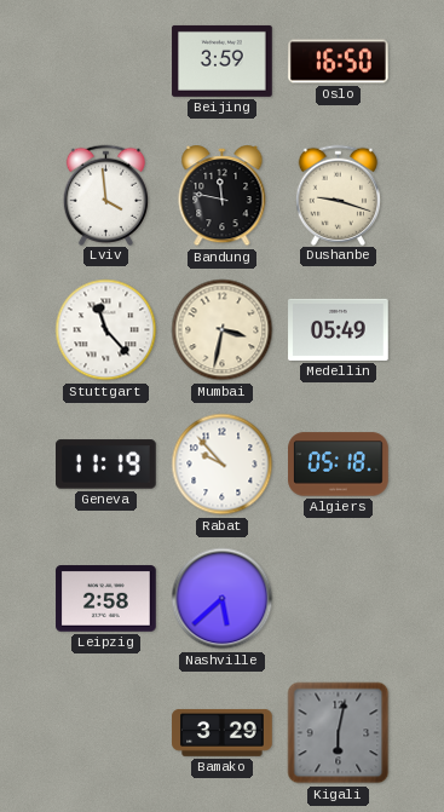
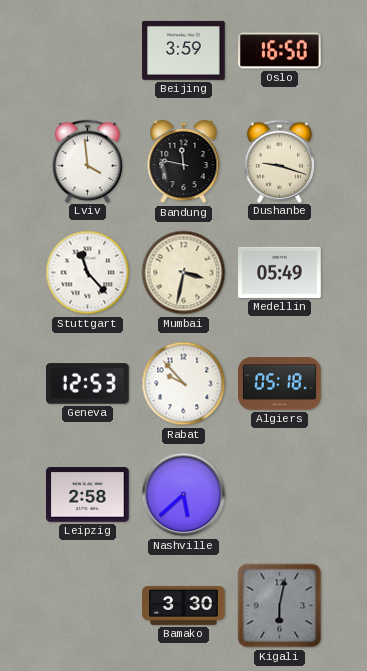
Geneva: 11:19 -> 12:53
Bamako: 3:29 -> 3:30
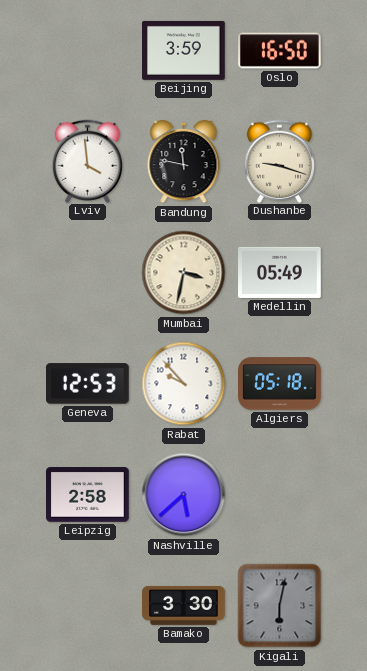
Stuttgart: 11:23 -> none
